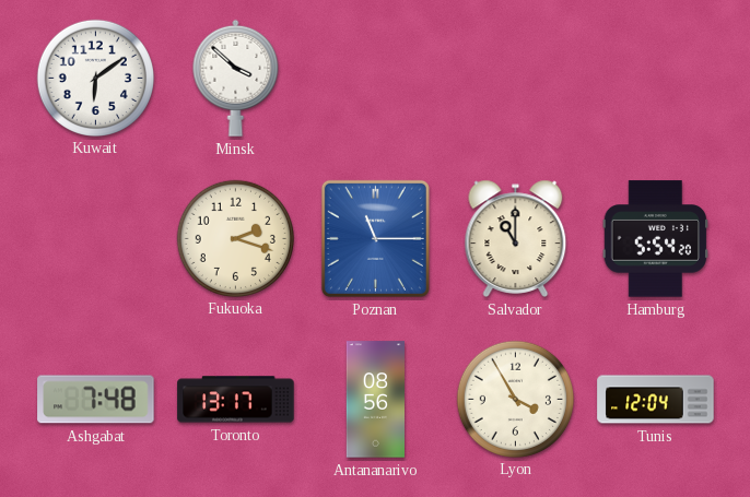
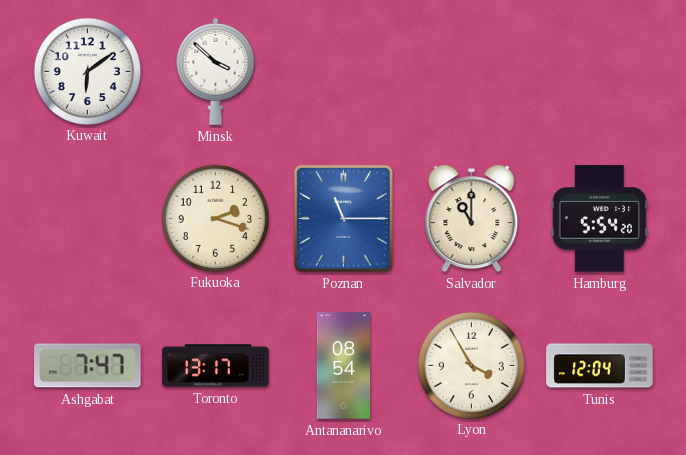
Ashgabat: 7:48 -> 7:47
Antananarivo: 08:56 -> 08:54
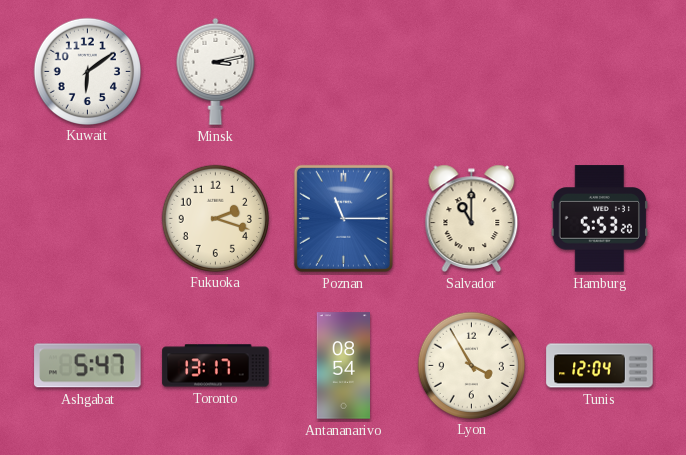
Minsk: 3:52 -> 3:13
Hamburg: 5:54 -> 5:53
Ashgabat: 7:47 -> 5:47
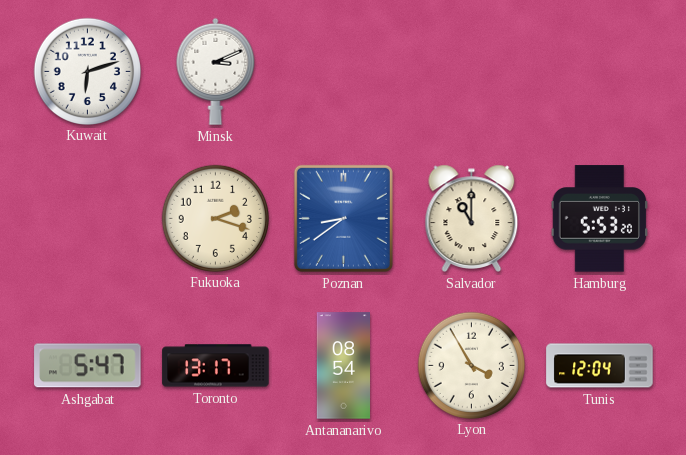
Kuwait: 6:09 -> 6:12
Minsk: 3:13 -> 3:11
Poznan: 11:15 -> 8:39
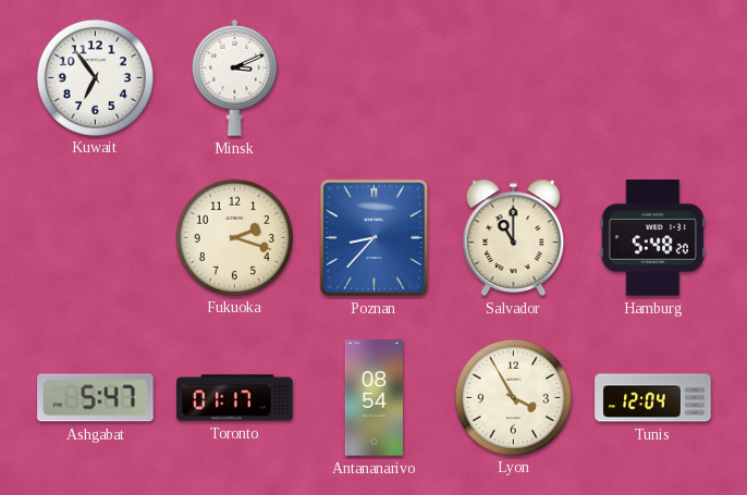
Kuwait: 6:12 -> 6:54
Poznan: 8:39 -> 8:37
Hamburg: 5:53 -> 5:48
Toronto: 13:17 -> 01:17
